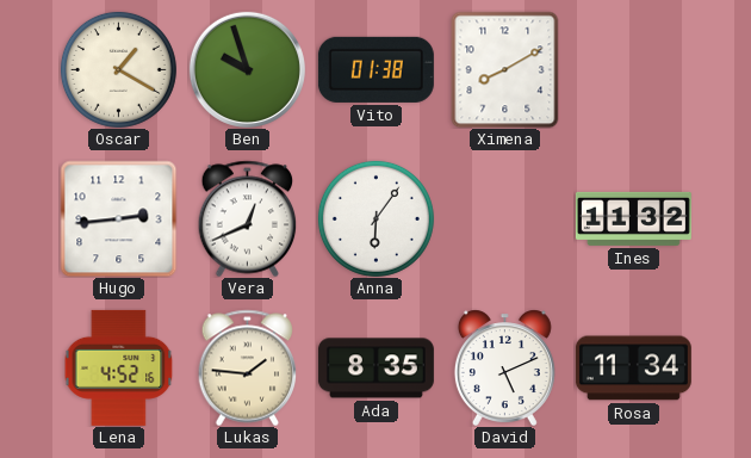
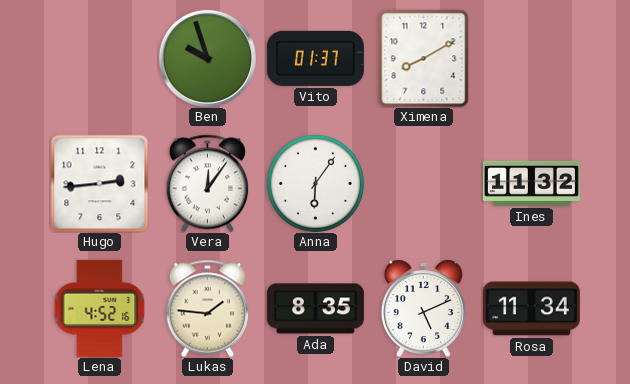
Oscar: 1:20 -> none
Vito: 01:38 -> 01:37
Vera: 12:41 -> 12:06
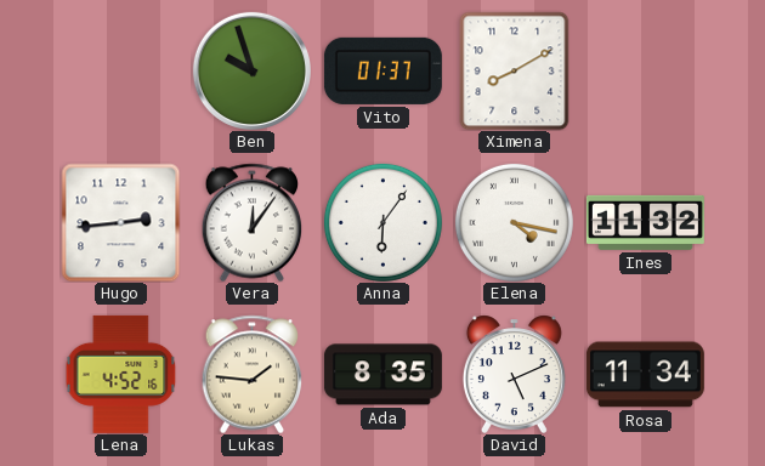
Elena: none -> 4:17
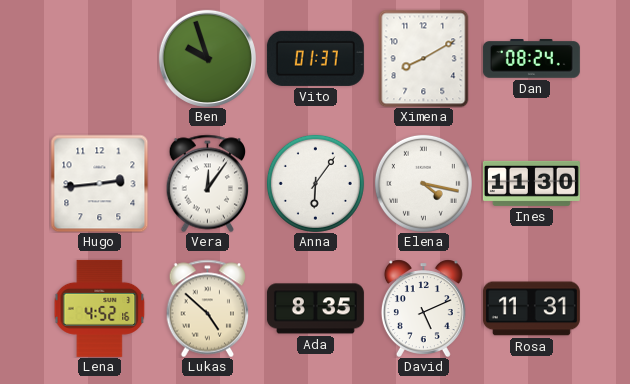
Dan: none -> 08:24
Ines: 11:32 -> 11:30
Lukas: 1:46 -> 4:52
Rosa: 11:34 -> 11:31
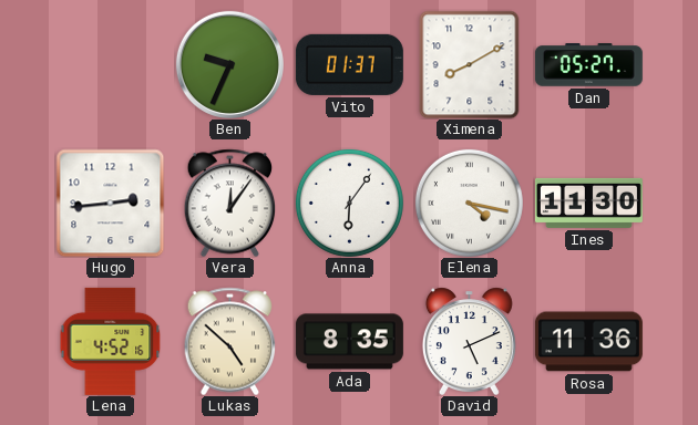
Ben: 9:57 -> 9:34
Dan: 08:24 -> 05:27
Rosa: 11:31 -> 11:36
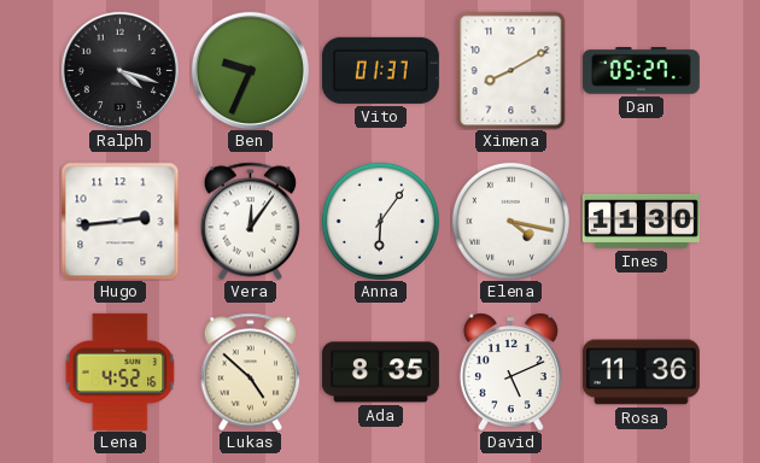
Ralph: none -> 4:18
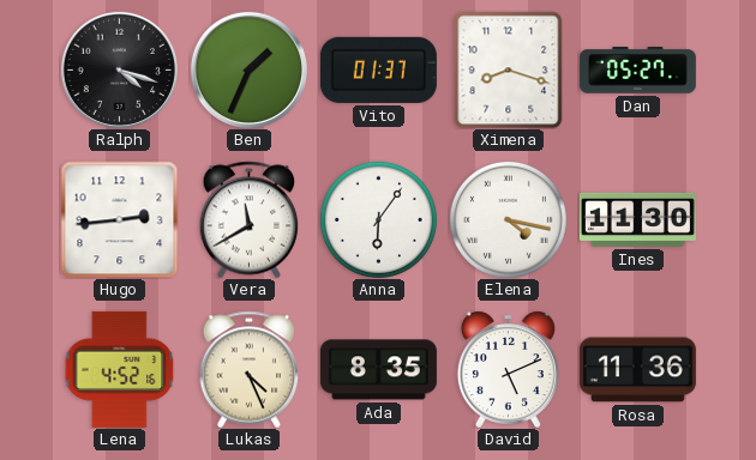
Ben: 9:34 -> 1:34
Ximena: 8:10 -> 8:18
Vera: 12:06 -> 11:40
Lukas: 4:52 -> 4:26
